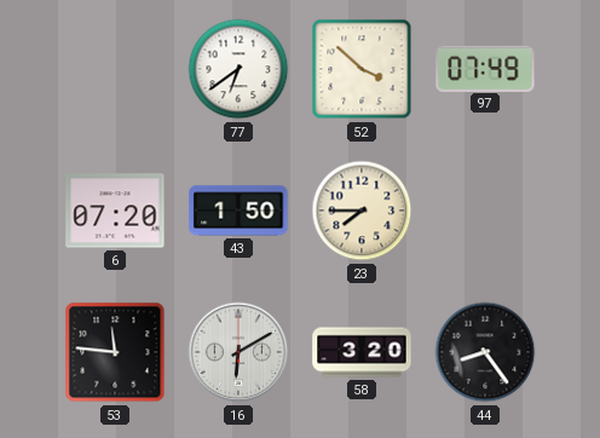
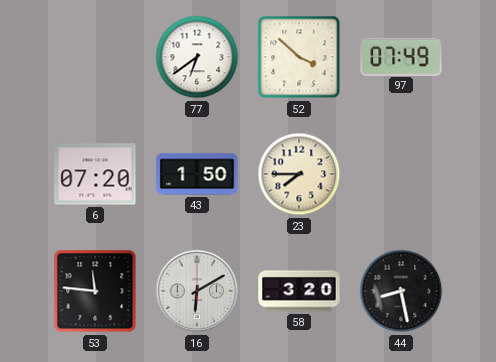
44: 8:24 -> 8:28
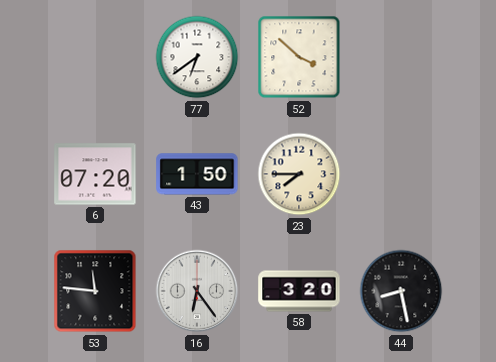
97: 07:49 -> none
16: 6:10 -> 6:24
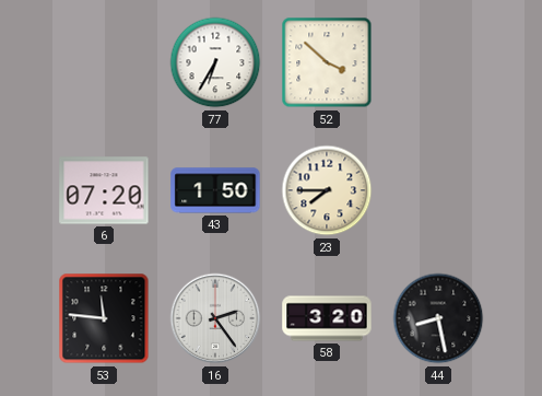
77: 6:39 -> 6:35
16: 6:24 -> 2:24
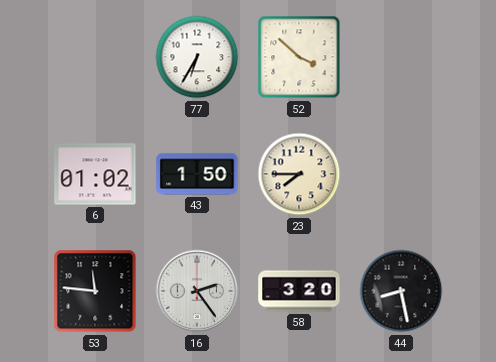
6: 07:20 -> 01:02
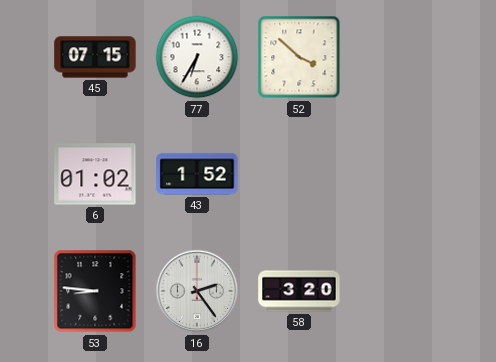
45: none -> 07:15
43: 1:50 -> 1:52
23: 7:45 -> none
53: 11:46 -> 8:46
44: 8:28 -> none
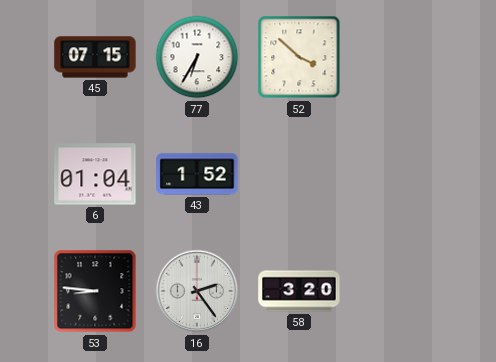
6: 01:02 -> 01:04
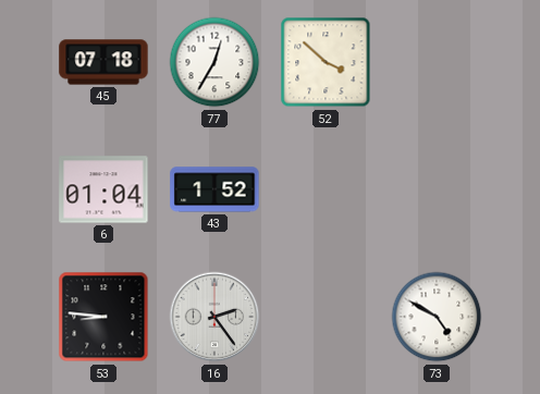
45: 07:15 -> 07:18
77: 6:35 -> 12:35
58: 3:20 -> none
73: none -> 4:50
